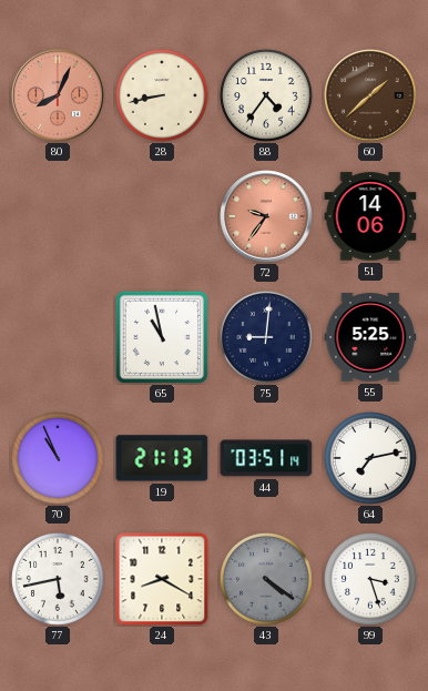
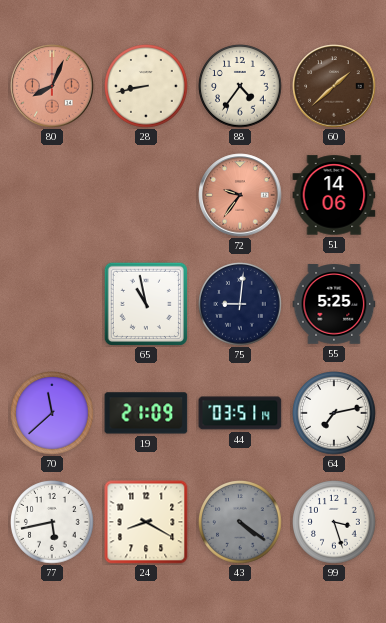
70: 10:56 -> 11:38
19: 21:13 -> 21:09
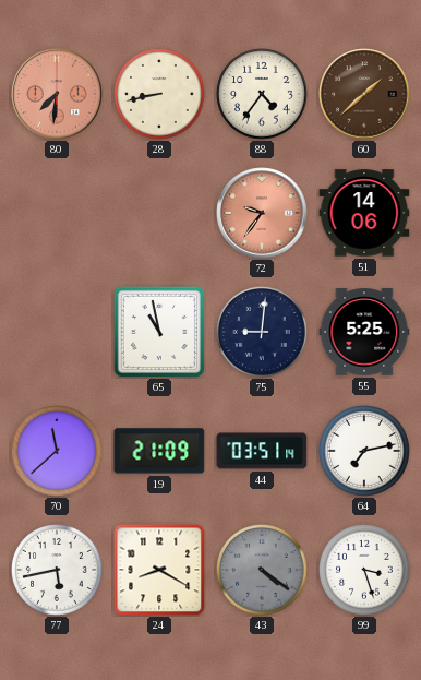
80: 8:04 -> 7:31
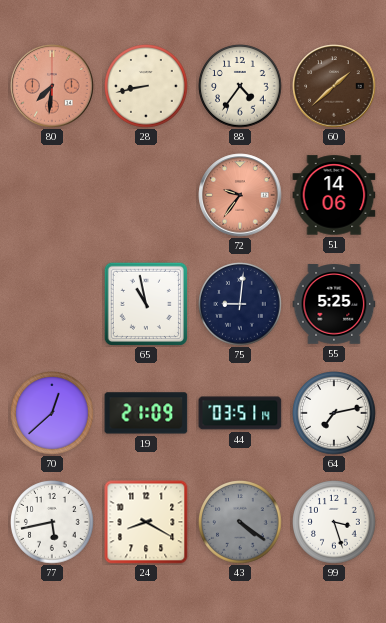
70: 11:38 -> 12:38
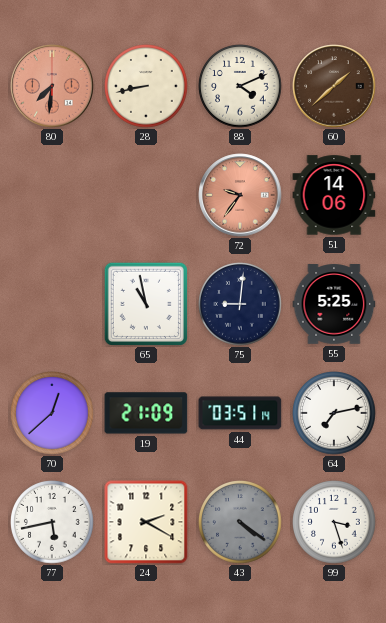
88: 4:36 -> 4:11
24: 8:20 -> 2:20
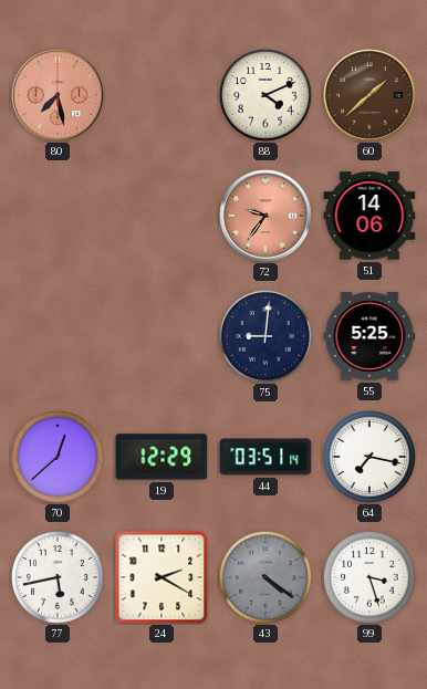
80: 7:31 -> 7:28
28: 8:43 -> none
65: 10:58 -> none
19: 21:09 -> 12:29
64: 7:13 -> 7:17
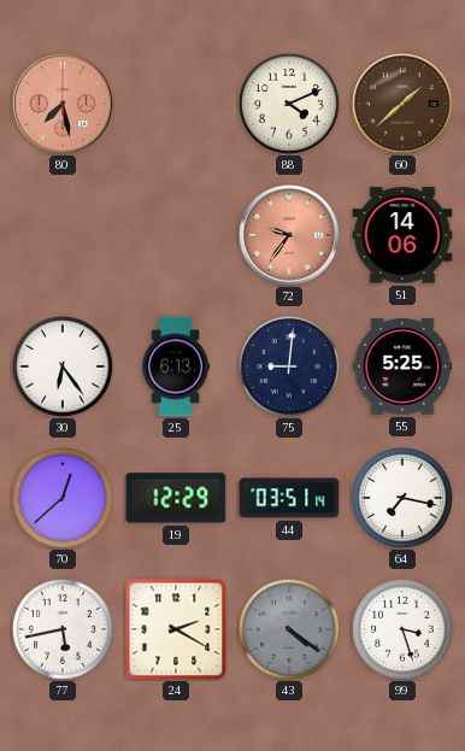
30: none -> 6:24
25: none -> 6:13
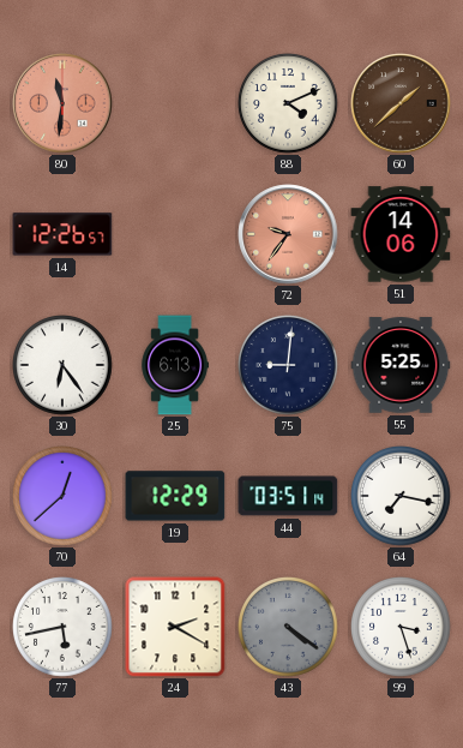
80: 7:28 -> 11:31
14: none -> 12:26
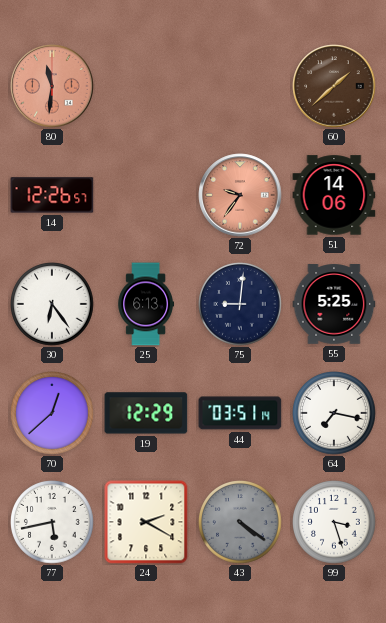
88: 4:11 -> none
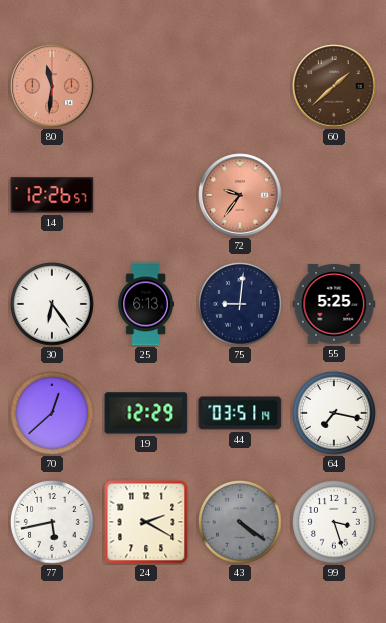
51: 14:06 -> none
